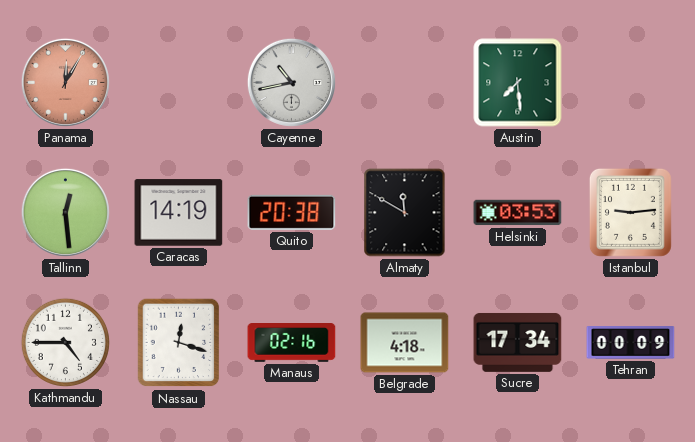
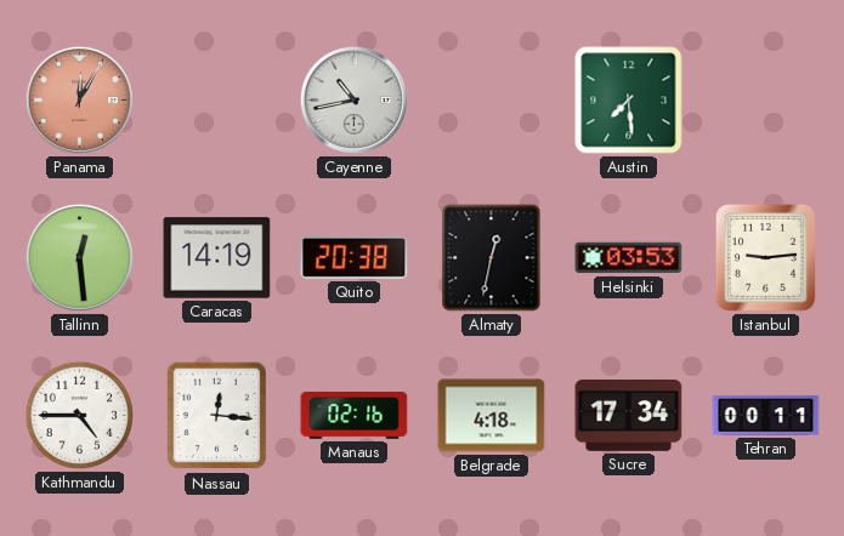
Almaty: 11:50 -> 12:32
Nassau: 12:18 -> 12:16
Tehran: 00:09 -> 00:11
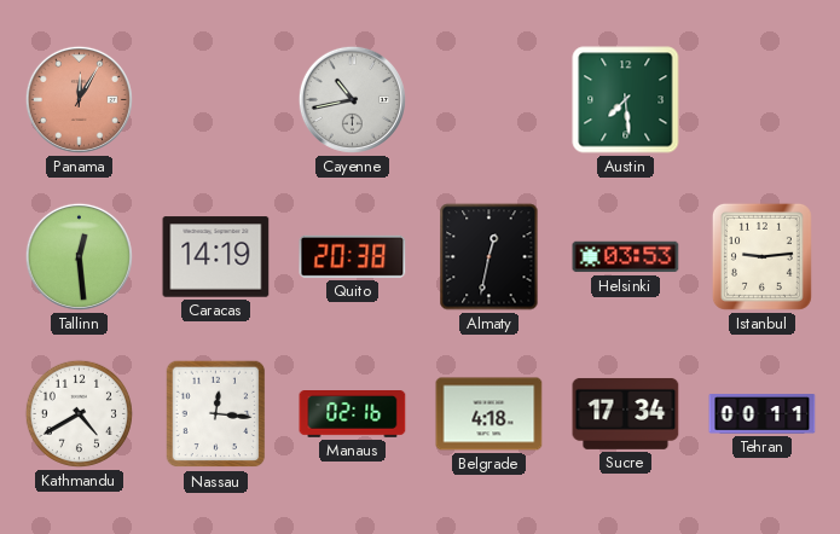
Kathmandu: 4:45 -> 4:40
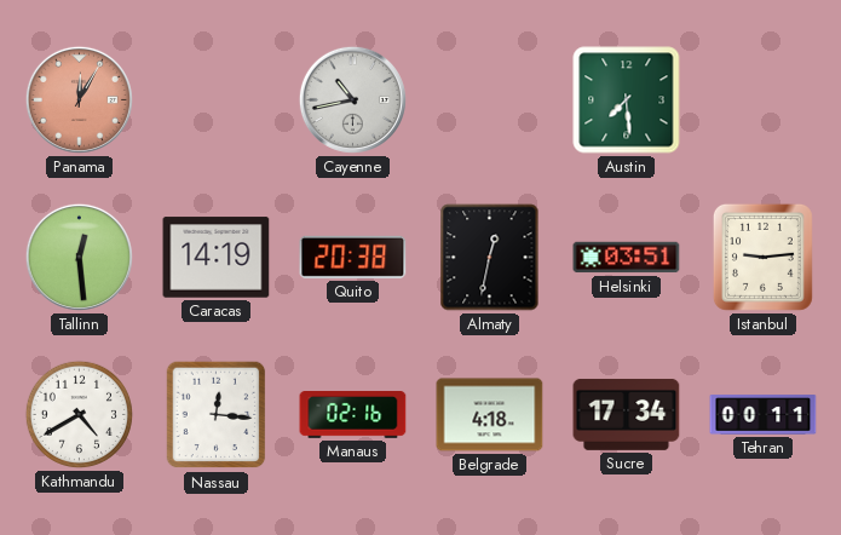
Helsinki: 03:53 -> 03:51
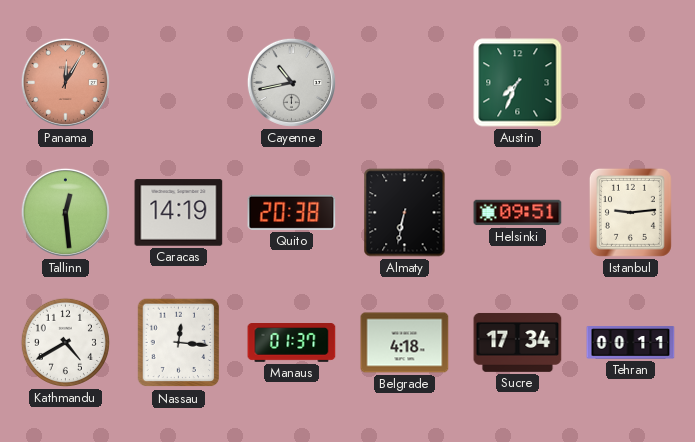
Austin: 7:29 -> 7:34
Almaty: 12:32 -> 6:32
Helsinki: 03:51 -> 09:51
Manaus: 02:16 -> 01:37
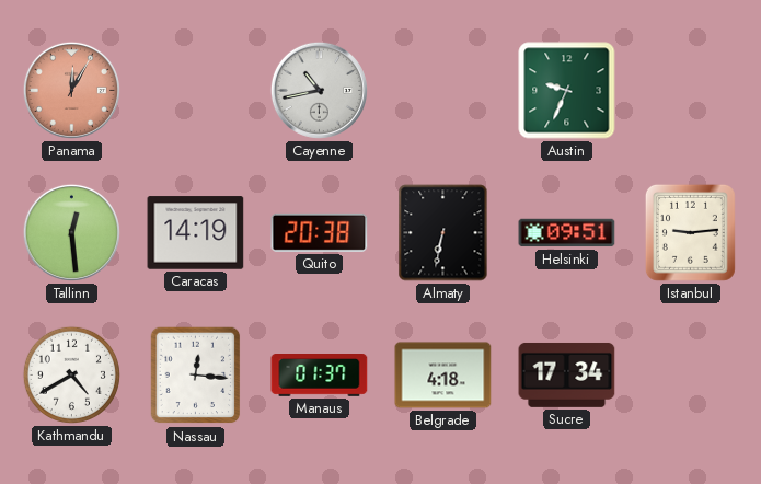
Austin: 7:34 -> 9:34
Tehran: 00:11 -> none
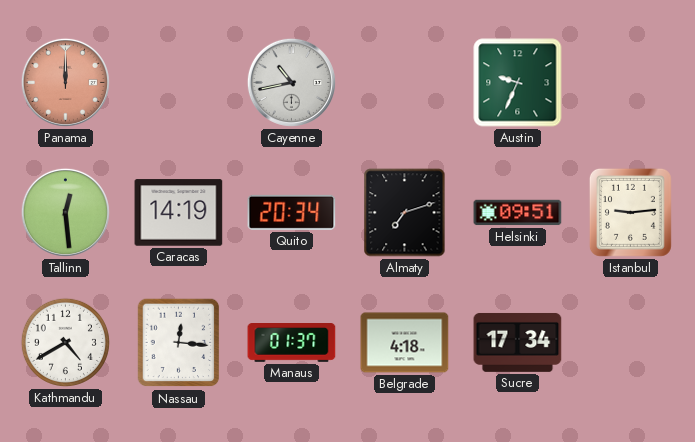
Panama: 12:05 -> 12:00
Quito: 20:38 -> 20:34
Almaty: 6:32 -> 7:12
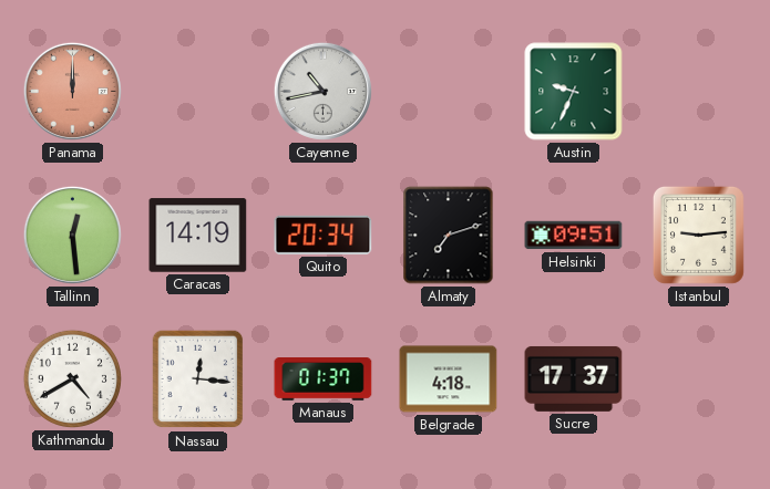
Sucre: 17:34 -> 17:37
